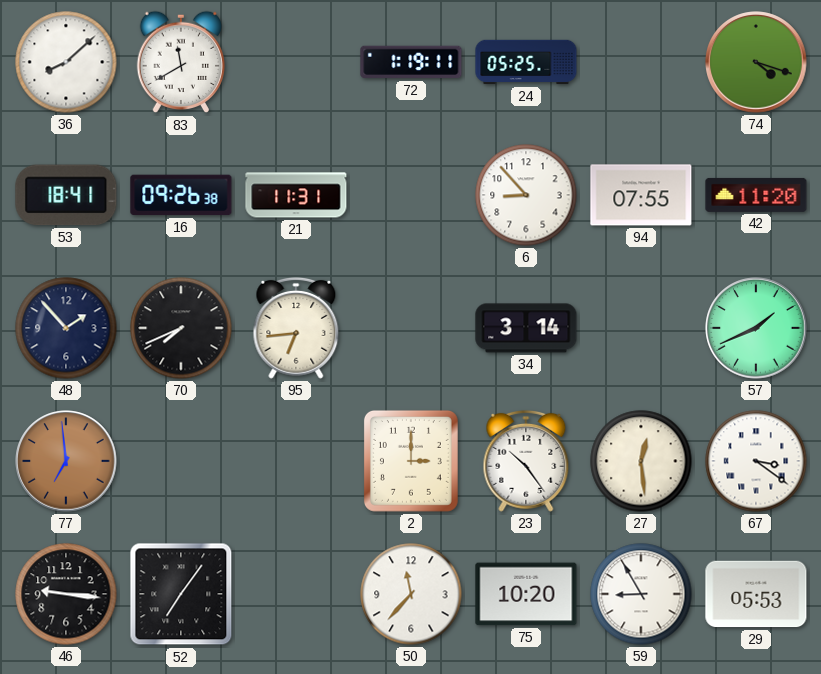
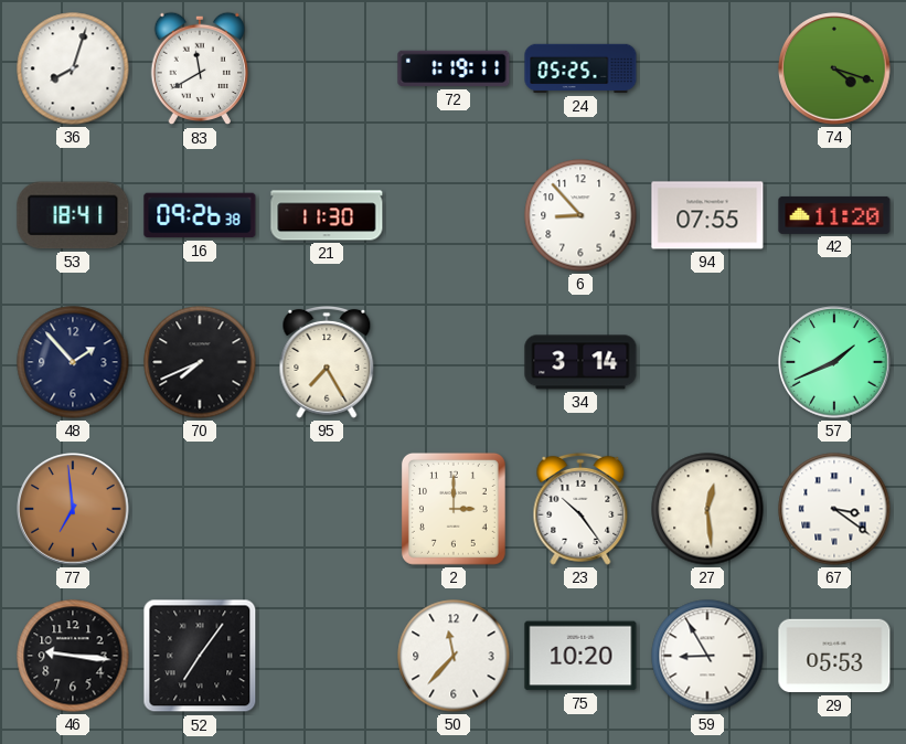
36: 8:08 -> 8:03
21: 11:31 -> 11:30
95: 6:44 -> 7:25
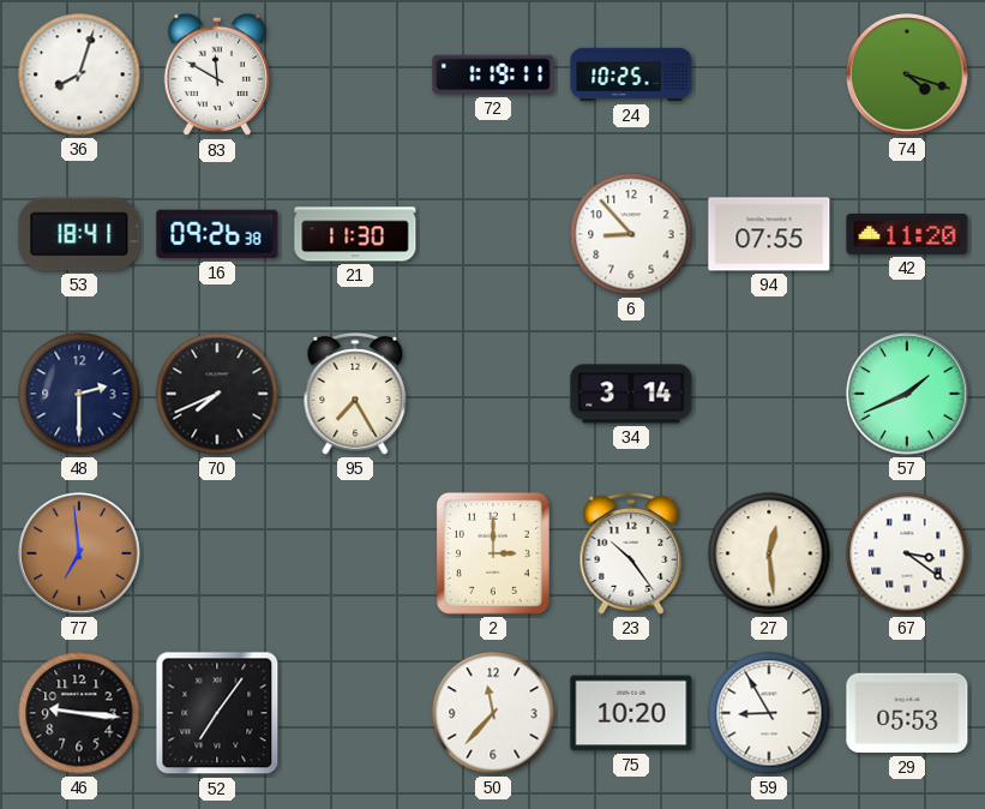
83: 11:40 -> 11:50
24: 05:25 -> 10:25
48: 1:53 -> 2:30
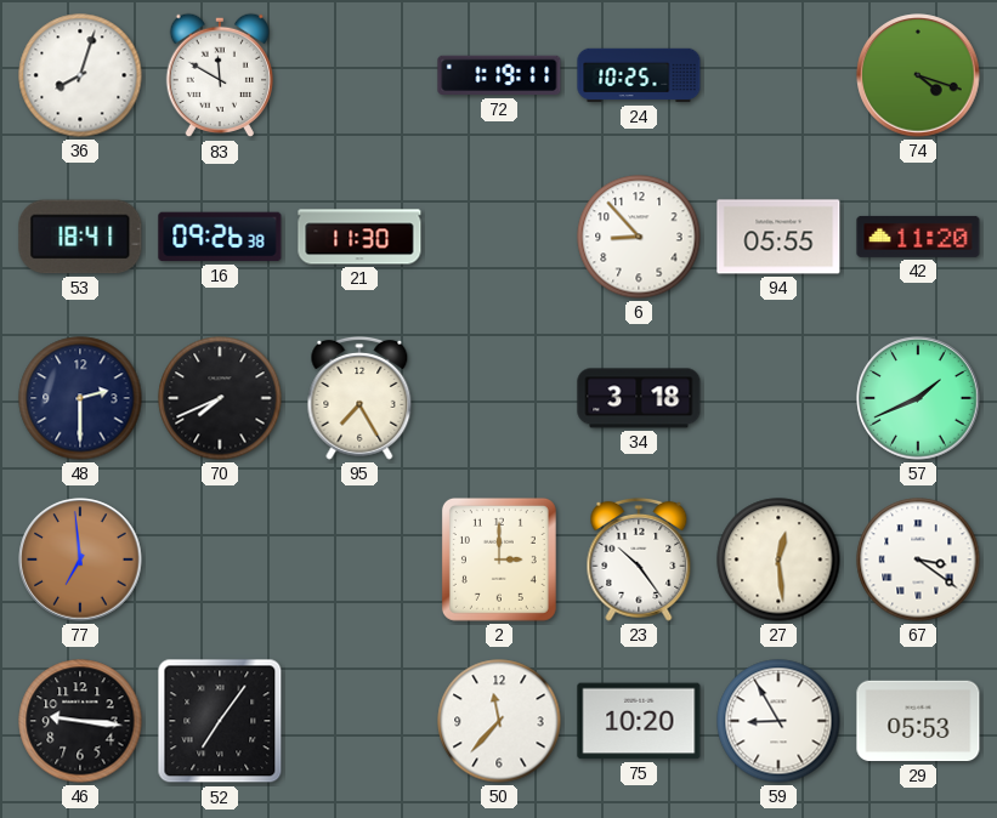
94: 07:55 -> 05:55
34: 3:14 -> 3:18
